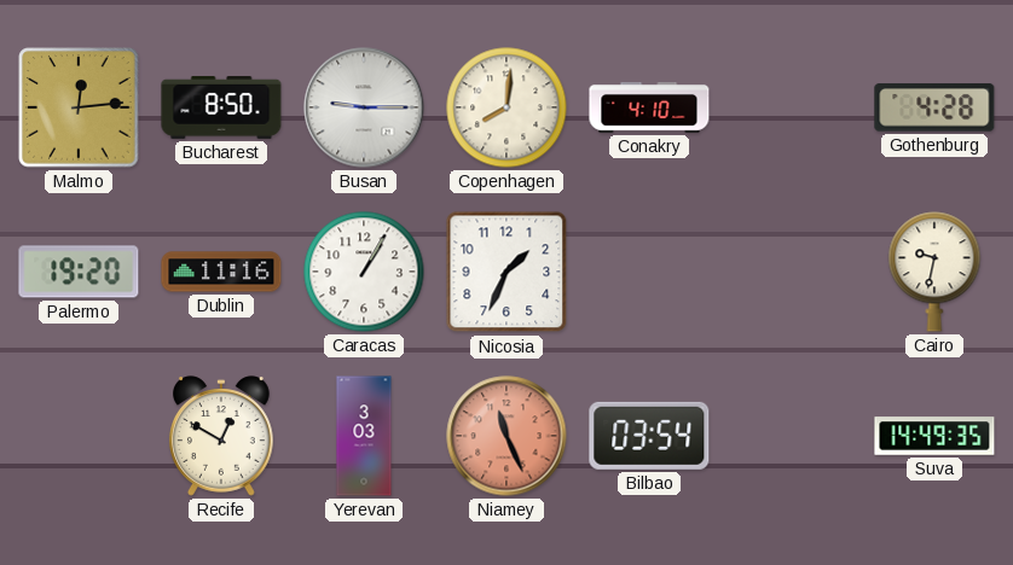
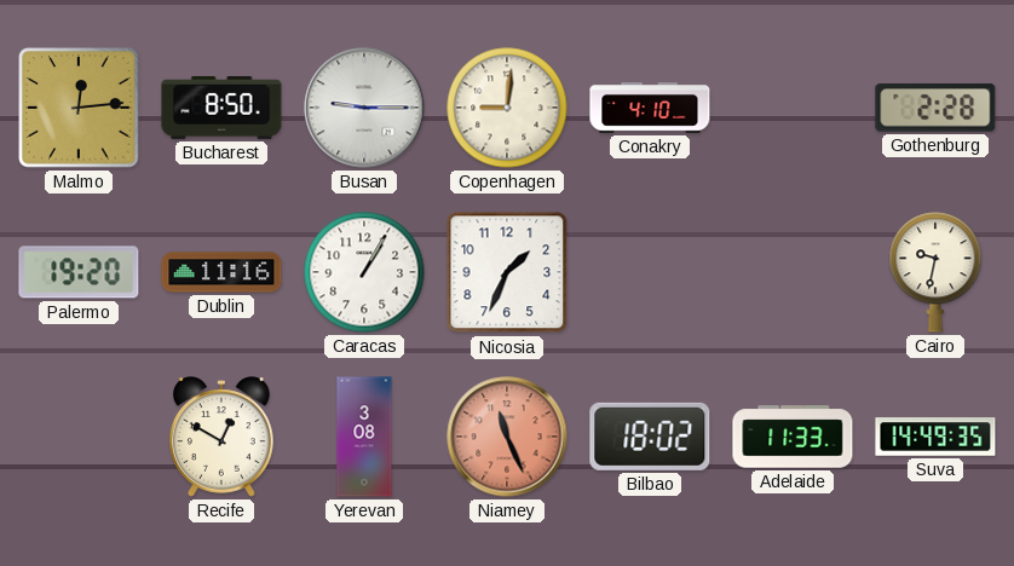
Copenhagen: 8:01 -> 9:01
Gothenburg: 4:28 -> 2:28
Yerevan: 3:03 -> 3:08
Bilbao: 03:54 -> 18:02
Adelaide: none -> 11:33
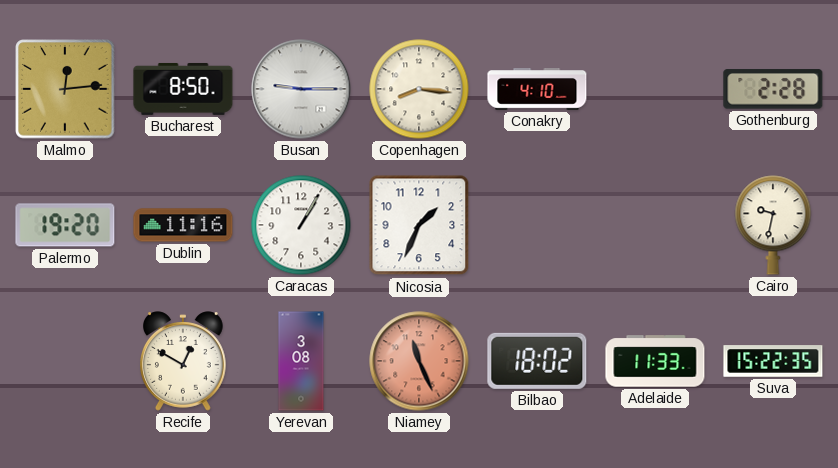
Copenhagen: 9:01 -> 8:16
Suva: 14:49 -> 15:22
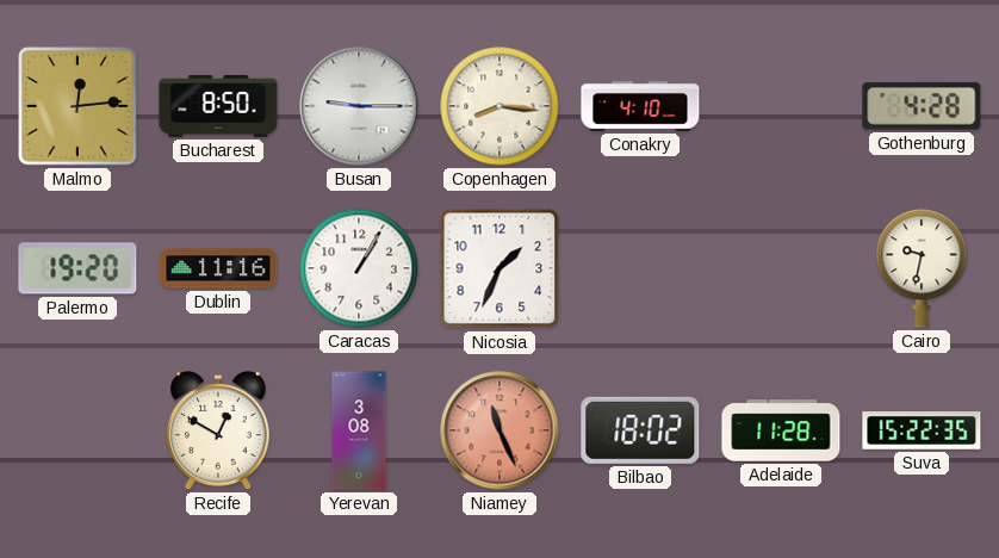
Gothenburg: 2:28 -> 4:28
Adelaide: 11:33 -> 11:28
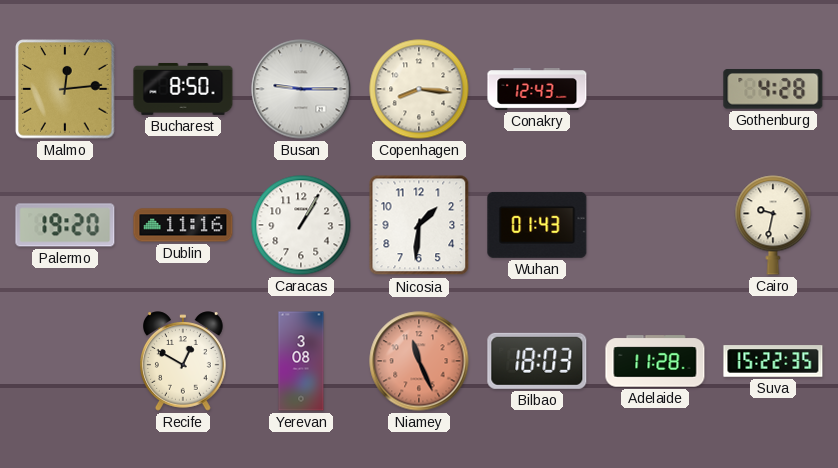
Conakry: 4:10 -> 12:43
Nicosia: 1:34 -> 1:31
Wuhan: none -> 01:43
Bilbao: 18:02 -> 18:03
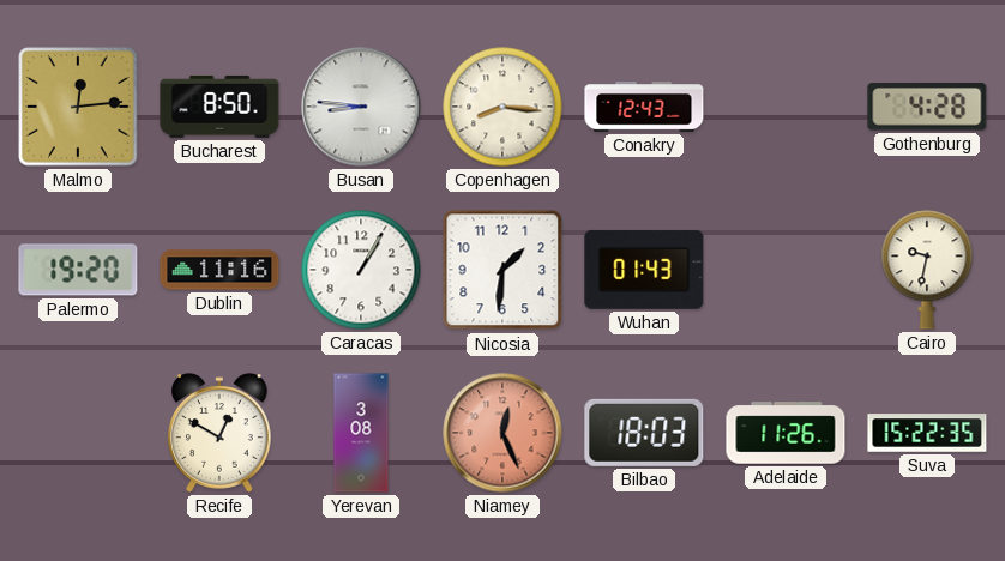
Busan: 9:15 -> 8:46
Niamey: 11:26 -> 12:26
Adelaide: 11:28 -> 11:26
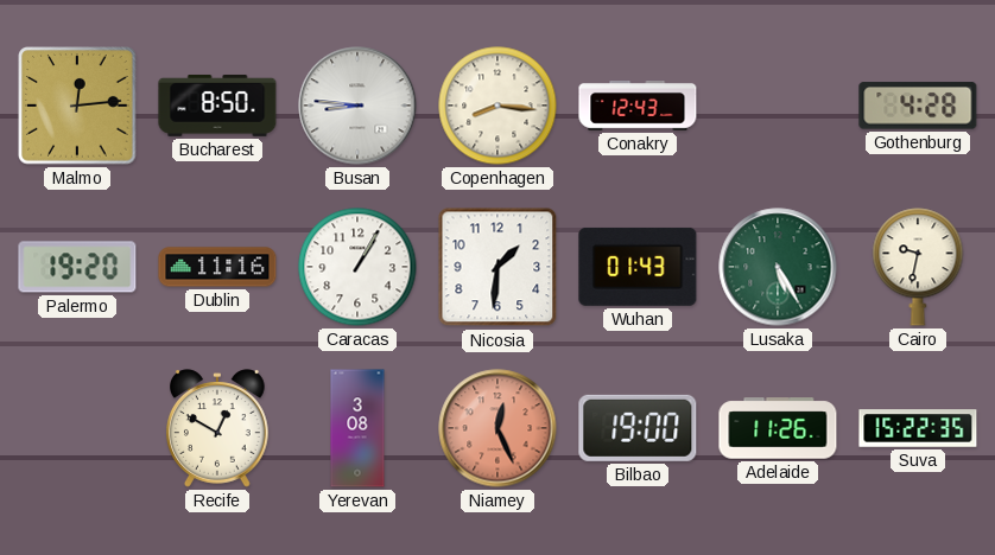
Lusaka: none -> 5:25
Bilbao: 18:03 -> 19:00
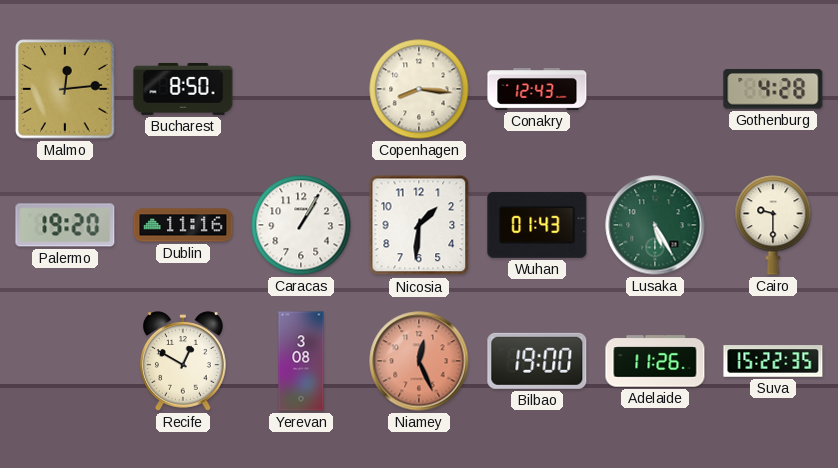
Busan: 8:46 -> none
Cairo: 9:32 -> 9:30
